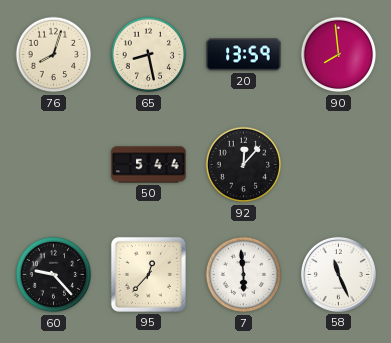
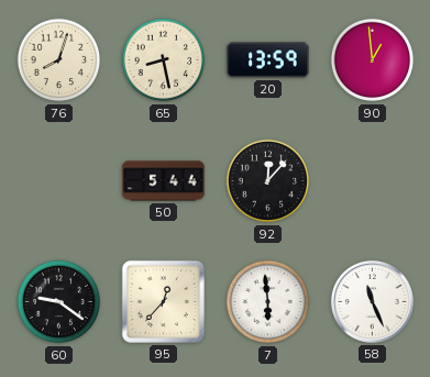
90: 7:59 -> 12:59
60: 9:23 -> 9:21
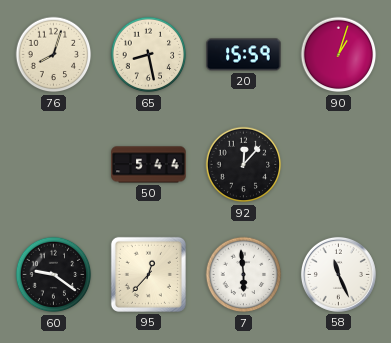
20: 13:59 -> 15:59
90: 12:59 -> 1:03
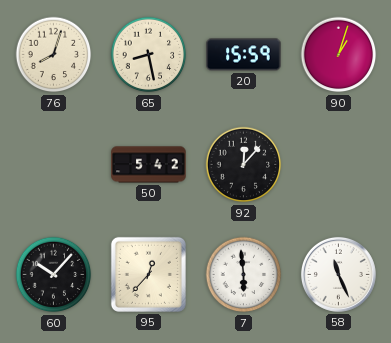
50: 5:44 -> 5:42
60: 9:21 -> 10:07
